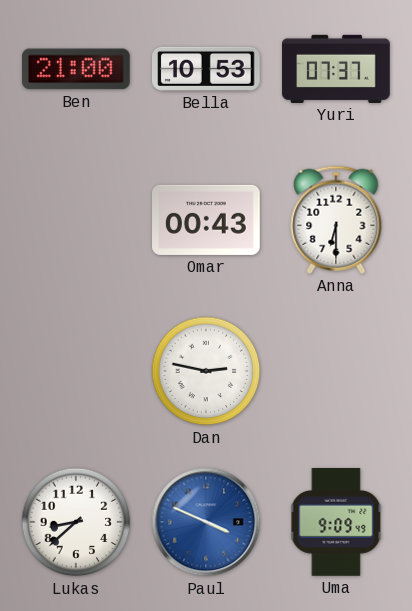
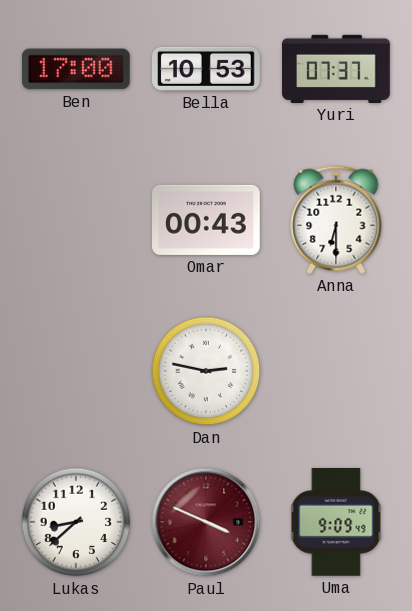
Ben: 21:00 -> 17:00
Paul dial: blue -> burgundy
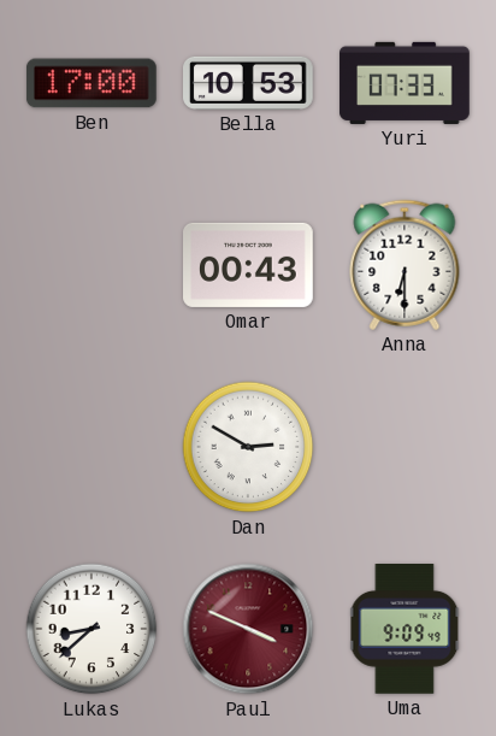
Yuri: 07:37 -> 07:33
Dan: 2:47 -> 2:50
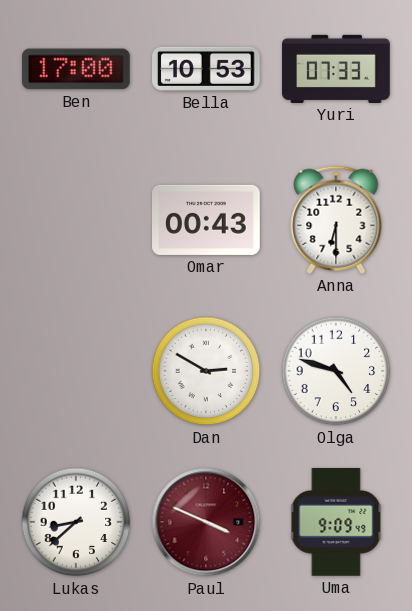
Olga: none -> 4:48
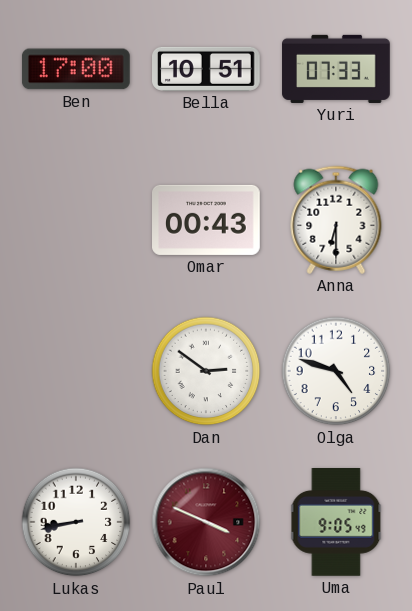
Bella: 10:53 -> 10:51
Dan: 2:50 -> 2:51
Lukas: 8:38 -> 8:43
Uma: 9:09 -> 9:05
